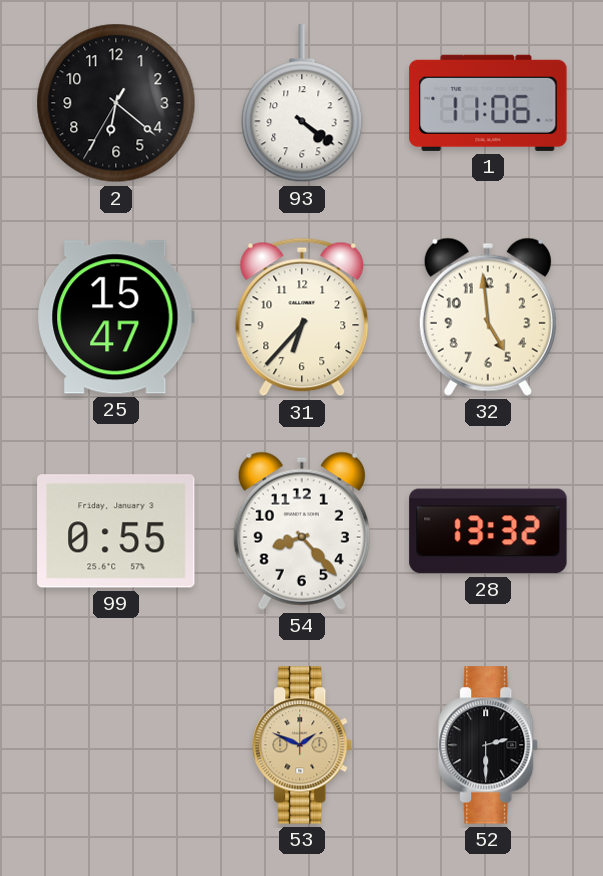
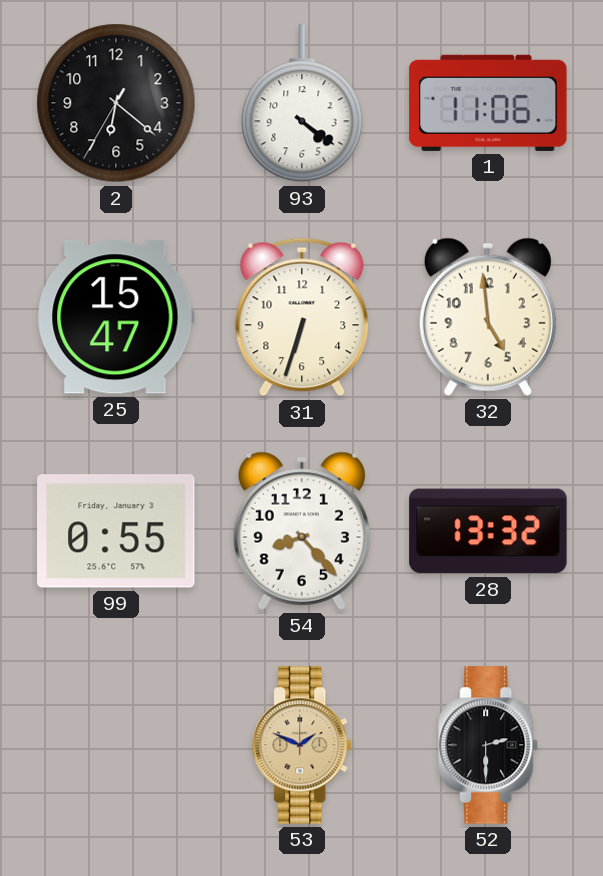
31: 6:37 -> 6:33
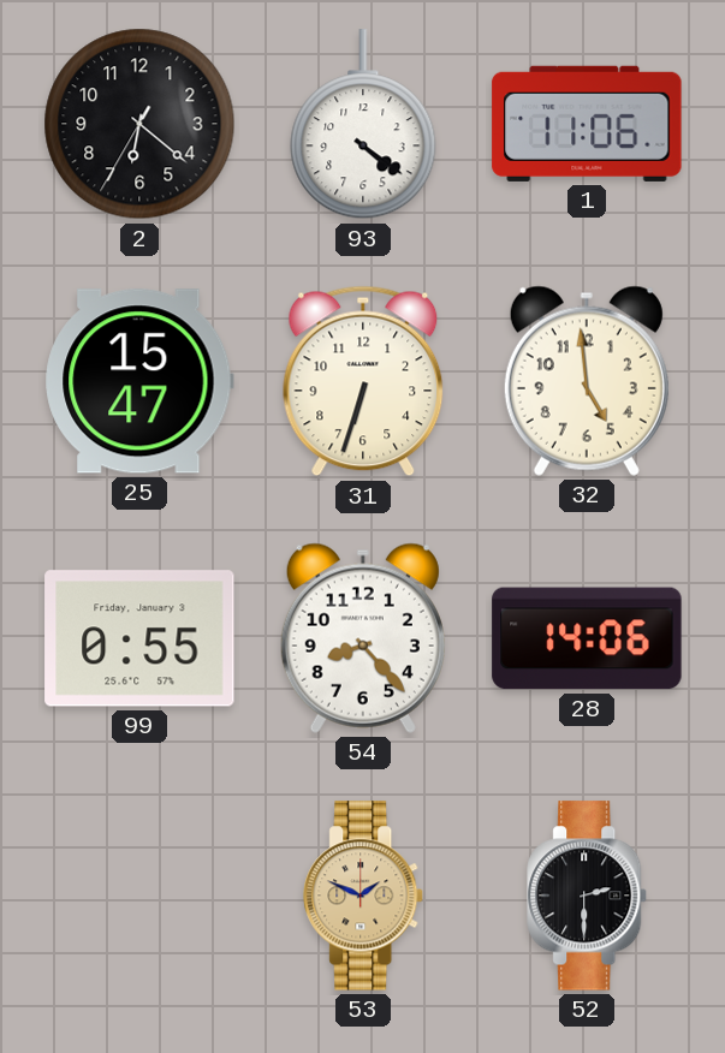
28: 13:32 -> 14:06
